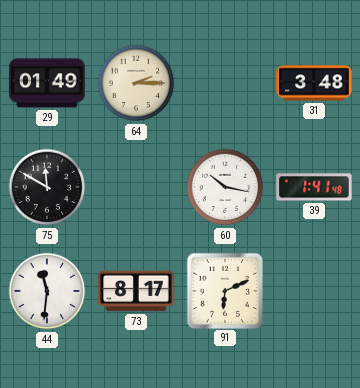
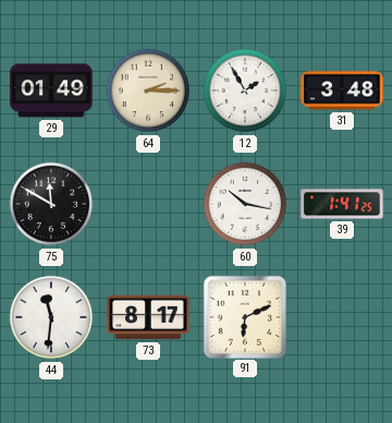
12: none -> 1:55
39: 1:41:48 -> 1:41:25
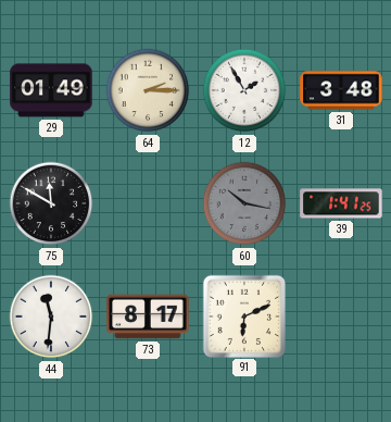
60 dial: white -> grey
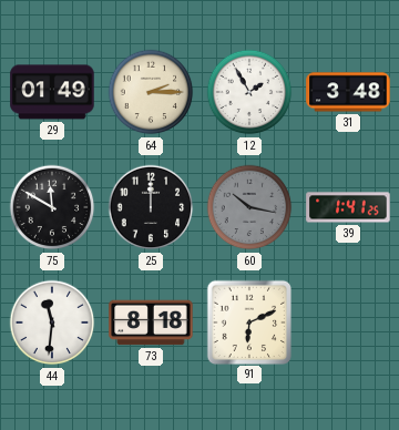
25: none -> 12:00
73: 8:17 -> 8:18
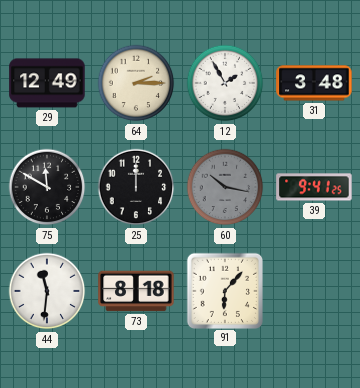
29: 01:49 -> 12:49
39: 1:41 -> 9:41
91: 6:11 -> 6:07
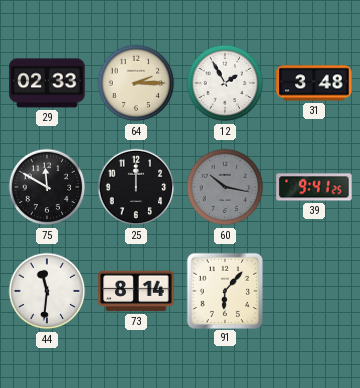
29: 12:49 -> 02:33
73: 8:18 -> 8:14
